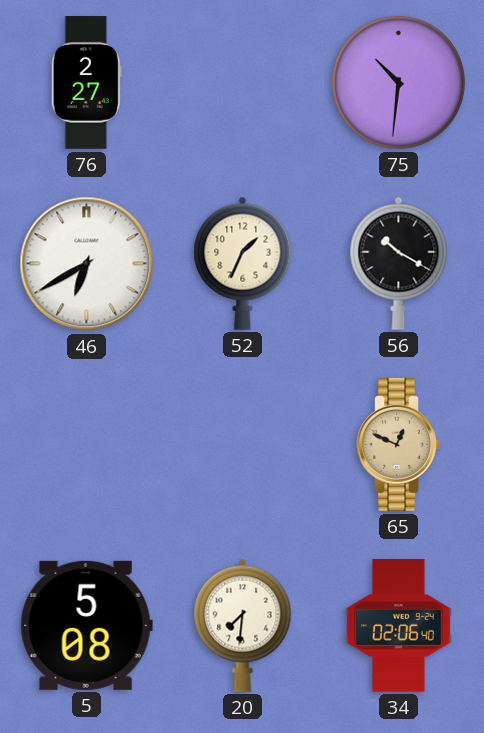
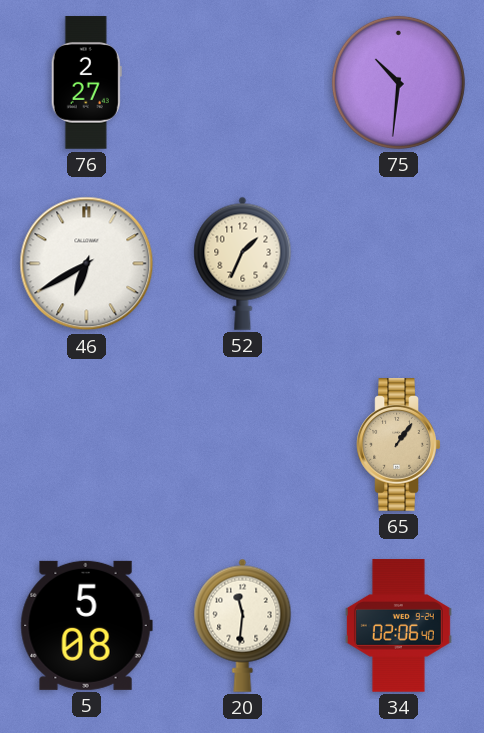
56: 10:20 -> none
65: 12:49 -> 1:06
20: 7:31 -> 11:31
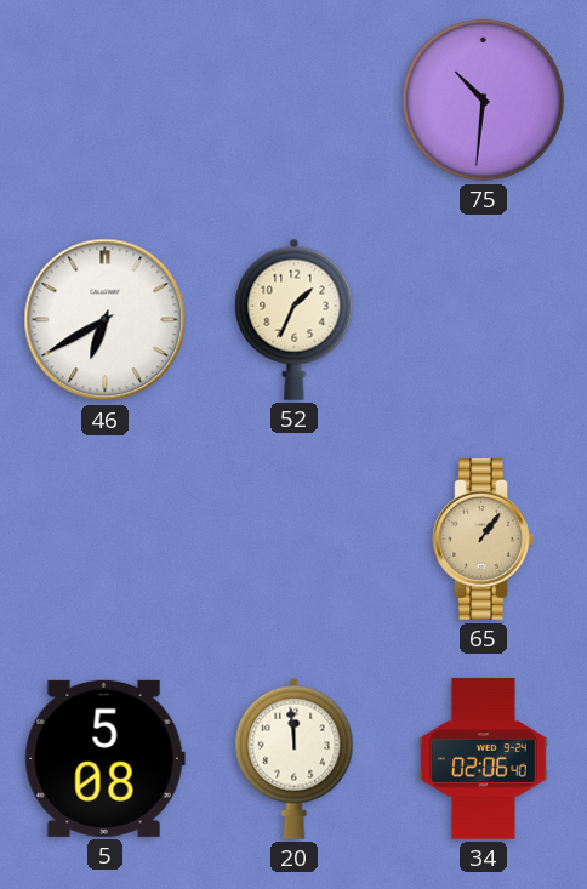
76: 2:27 -> none
20: 11:31 -> 11:59
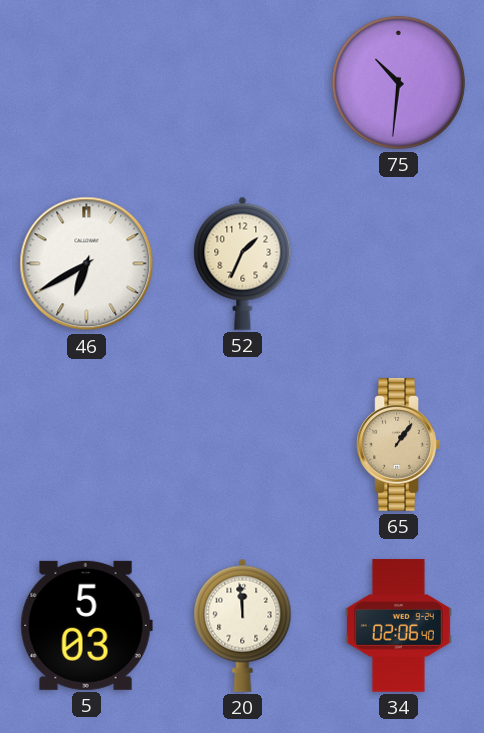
5: 5:08 -> 5:03
